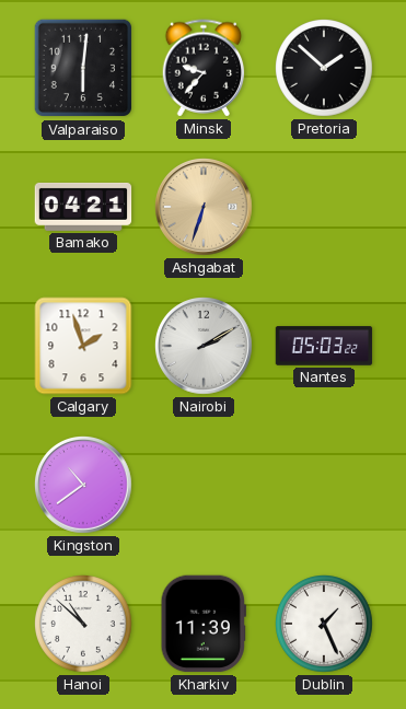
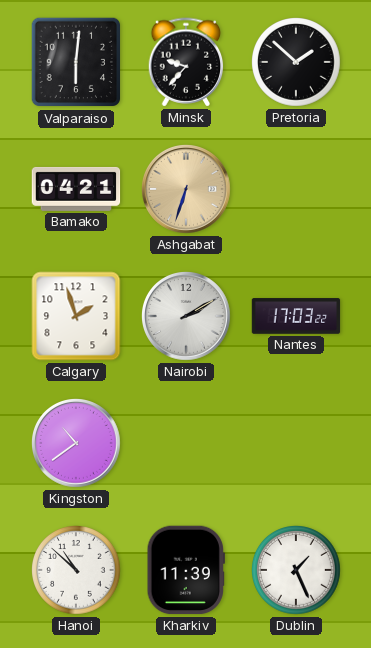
Nantes: 05:03 -> 17:03
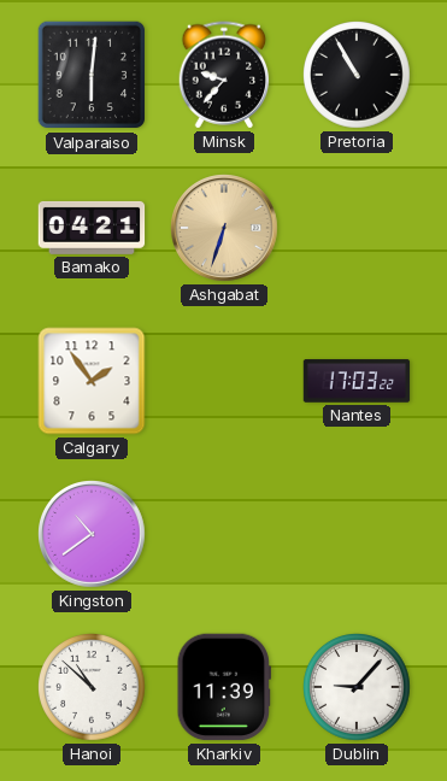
Pretoria: 1:52 -> 10:55
Calgary: 1:57 -> 1:54
Nairobi: 2:10 -> none
Dublin: 1:26 -> 9:07
